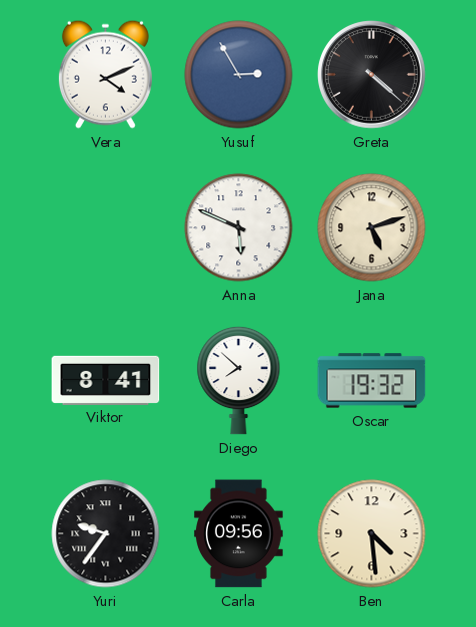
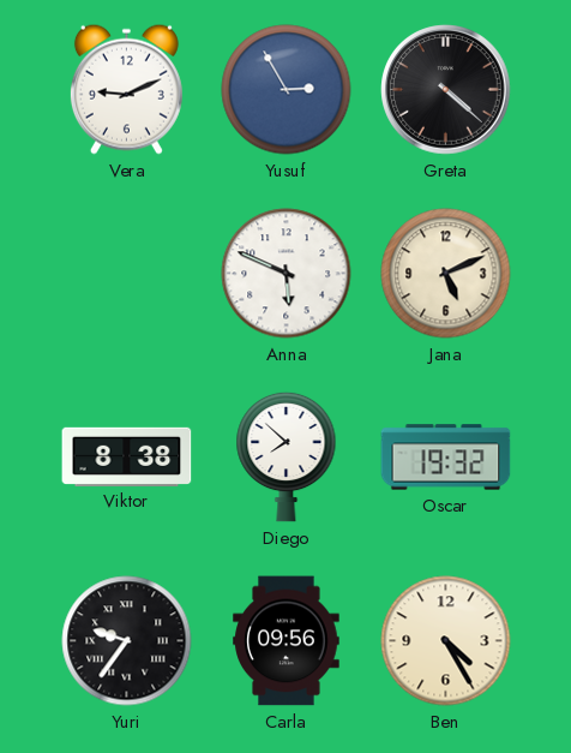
Vera: 4:11 -> 9:11
Jana: 5:12 -> 5:11
Viktor: 8:41 -> 8:38
Ben: 4:29 -> 4:25
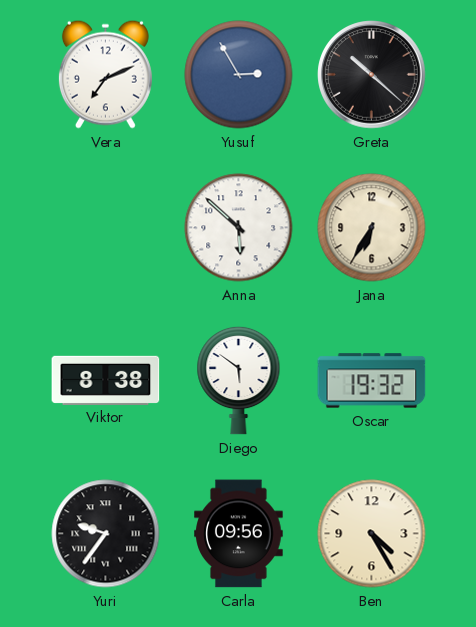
Vera: 9:11 -> 7:11
Greta: 4:22 -> 10:22
Anna: 5:49 -> 5:52
Jana: 5:11 -> 6:35
Diego: 7:52 -> 5:51
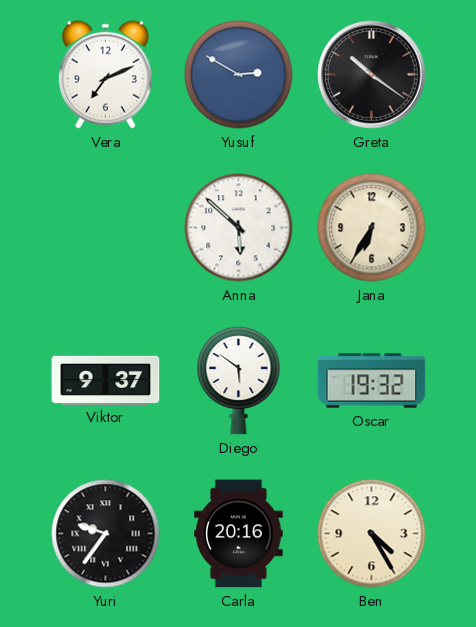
Yusuf: 2:55 -> 2:50
Greta: 10:22 -> 10:21
Viktor: 8:38 -> 9:37
Carla: 09:56 -> 20:16
